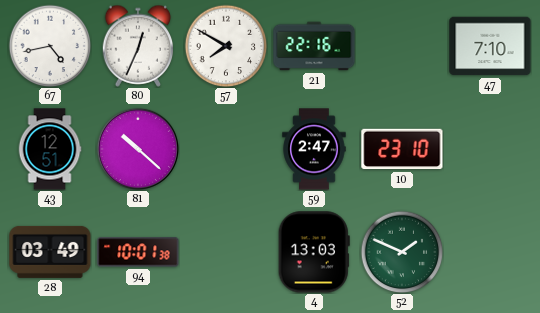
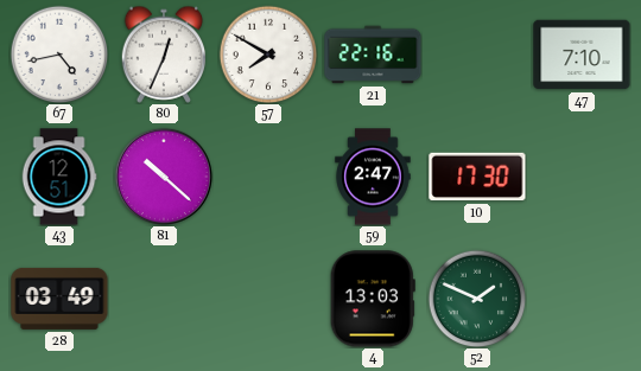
10: 23:10 -> 17:30
94: 10:01 -> none
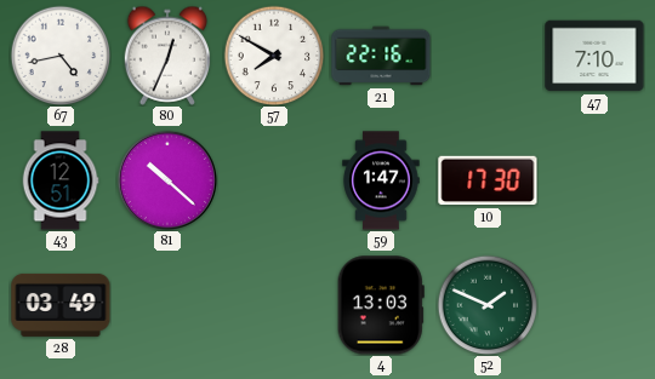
59: 2:47 -> 1:47
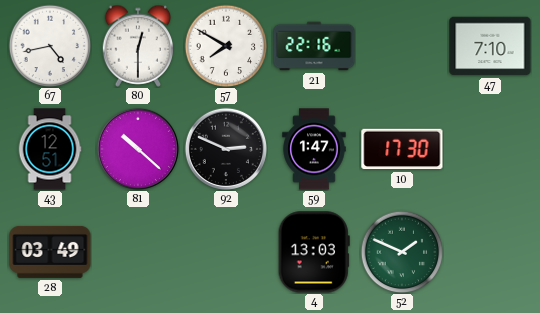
80: 12:34 -> 12:30
92: none -> 2:49
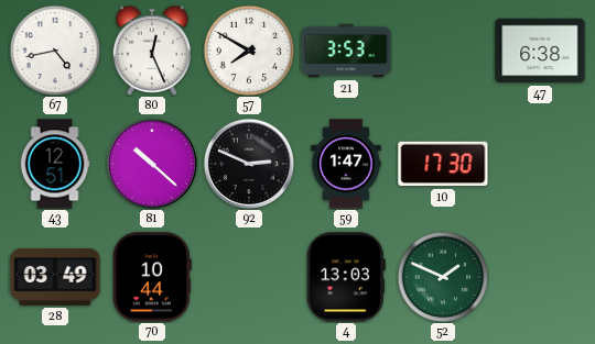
80: 12:30 -> 12:26
21: 22:16 -> 3:53
47: 7:10 -> 6:38
70: none -> 10:44
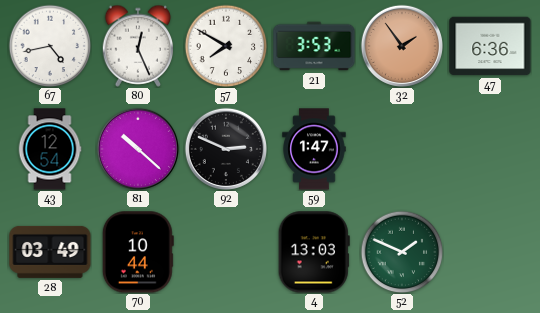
32: none -> 1:54
47: 6:38 -> 6:36
43: 12:51 -> 12:54
10: 17:30 -> none
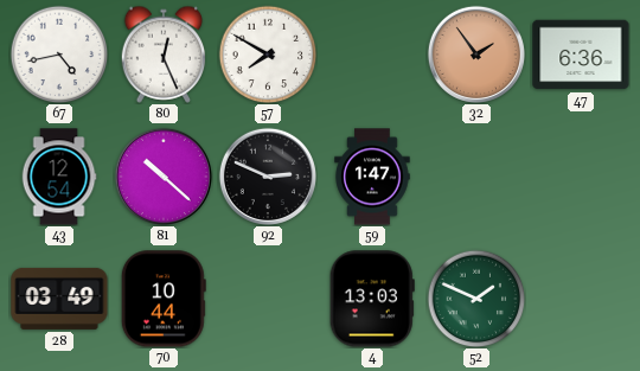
21: 3:53 -> none
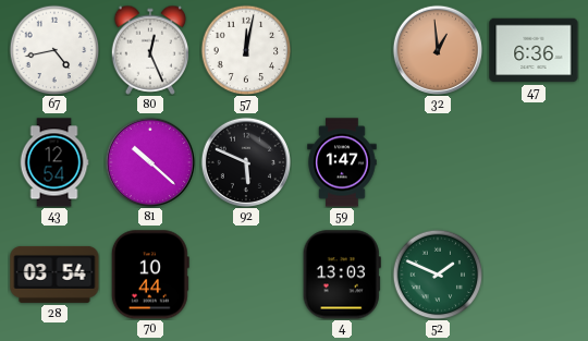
57: 7:50 -> 12:02
32: 1:54 -> 12:59
92: 2:49 -> 5:49
28: 03:49 -> 03:54
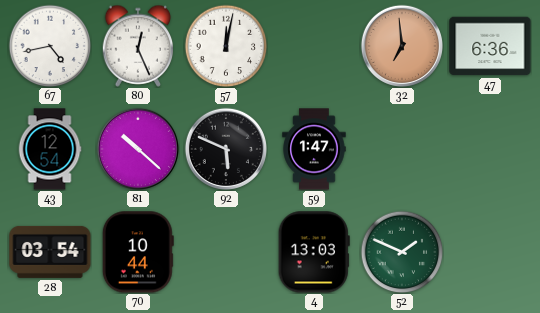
32: 12:59 -> 6:59
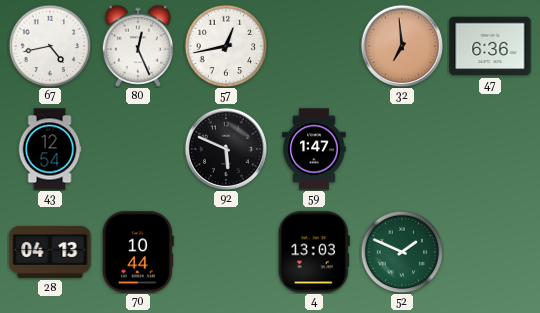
57: 12:02 -> 12:43
81: 10:22 -> none
28: 03:54 -> 04:13
